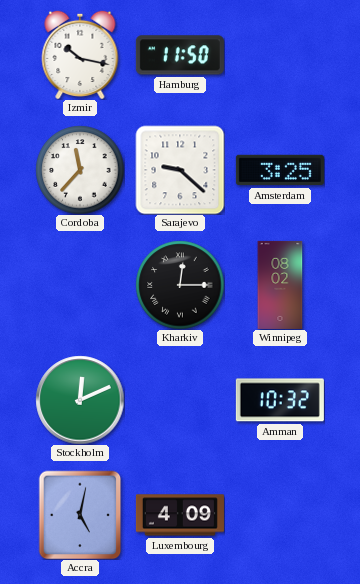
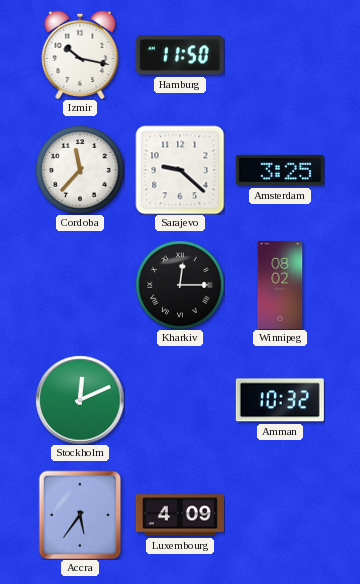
Accra: 5:02 -> 5:36
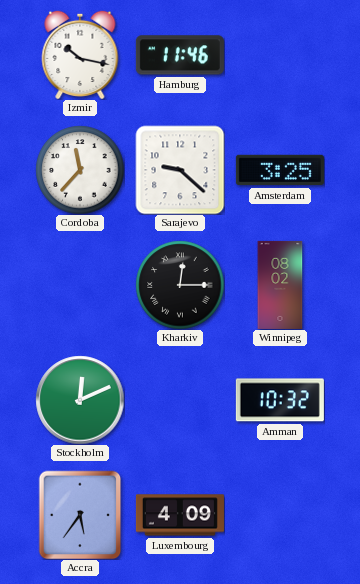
Hamburg: 11:50 -> 11:46
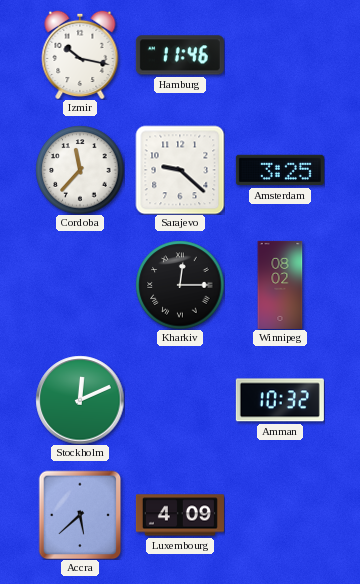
Accra: 5:36 -> 5:38
